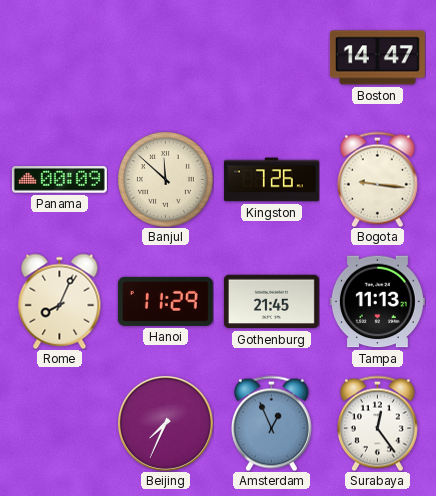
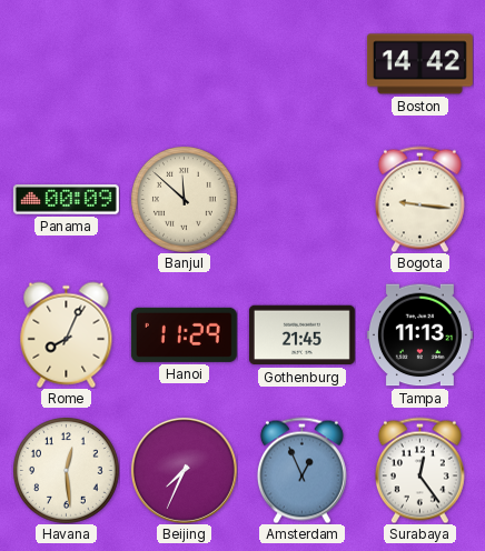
Boston: 14:47 -> 14:42
Kingston: 7:26 -> none
Havana: none -> 12:29
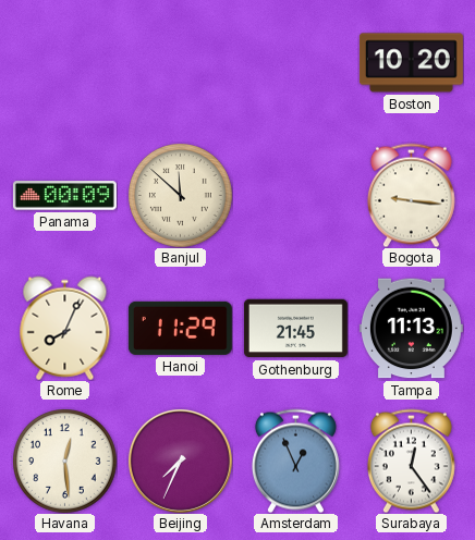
Boston: 14:42 -> 10:20
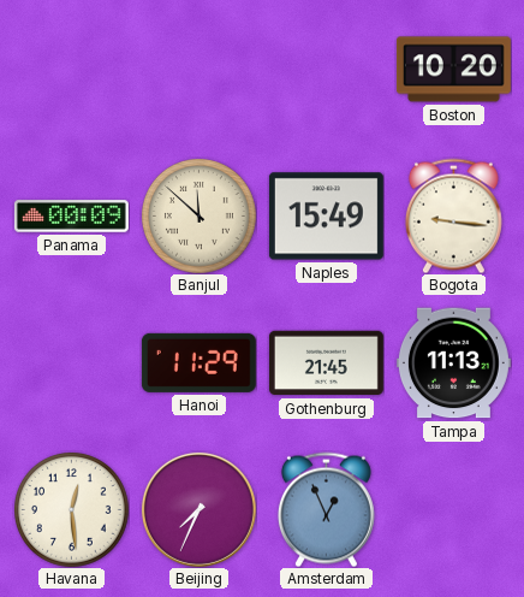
Naples: none -> 15:49
Rome: 8:04 -> none
Surabaya: 12:24 -> none
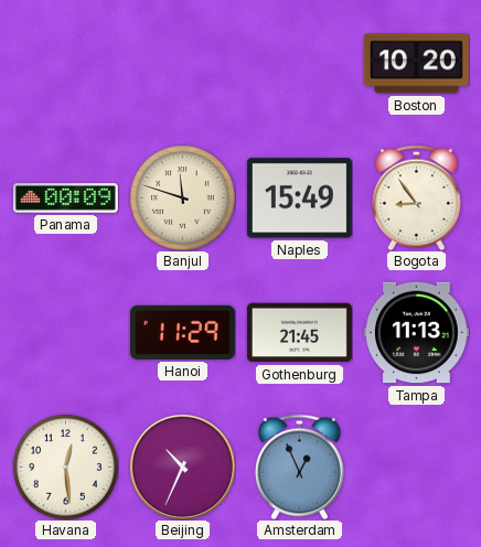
Banjul: 11:52 -> 11:48
Bogota: 9:16 -> 8:54
Beijing: 7:34 -> 10:34
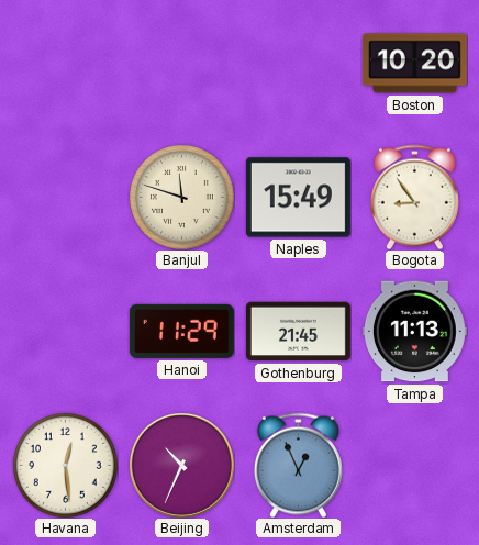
Panama: 00:09 -> none
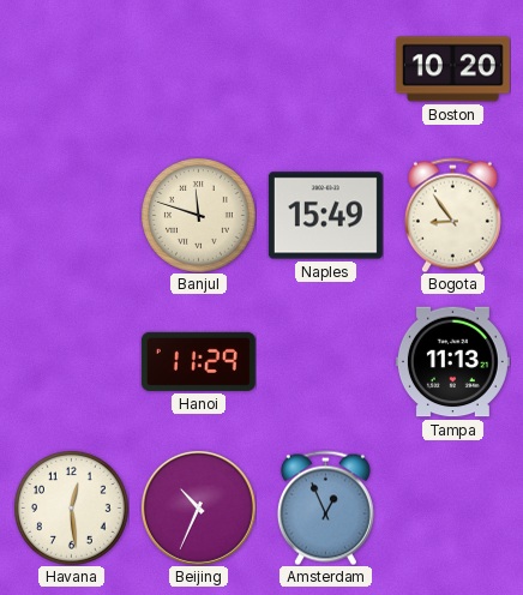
Gothenburg: 21:45 -> none
